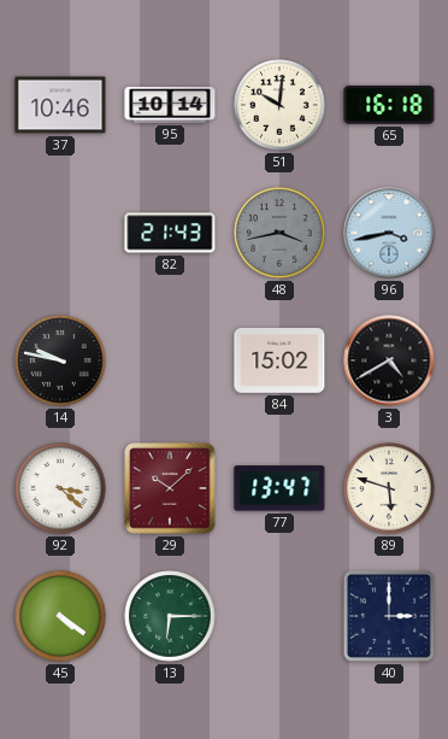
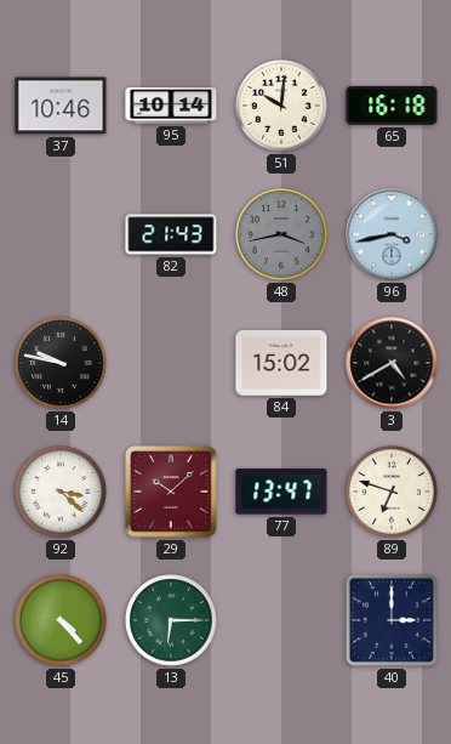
89: 5:48 -> 6:48
45: 4:21 -> 4:23
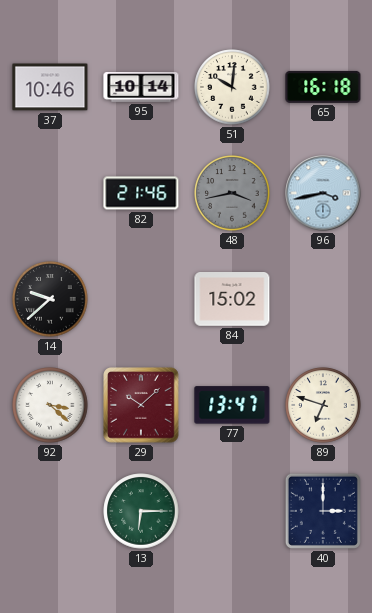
82: 21:43 -> 21:46
14: 9:47 -> 9:38
3: 4:40 -> none
45: 4:23 -> none
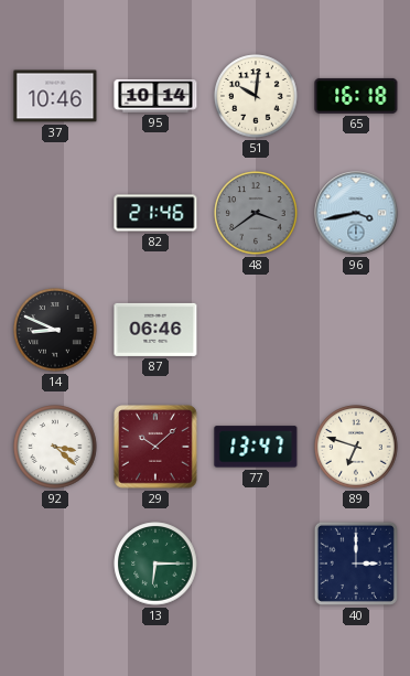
48: 3:43 -> 3:39
14: 9:38 -> 8:49
87: none -> 06:46
84: 15:02 -> none
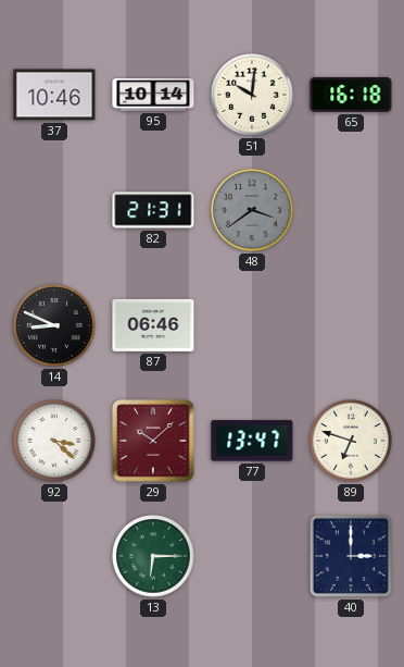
82: 21:46 -> 21:31
96: 3:43 -> none
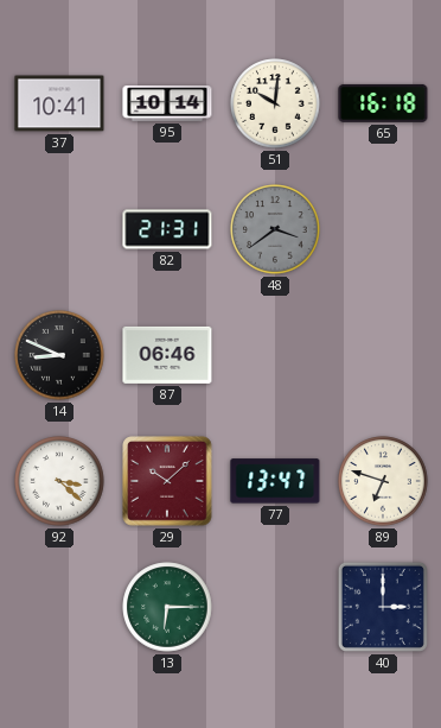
37: 10:46 -> 10:41
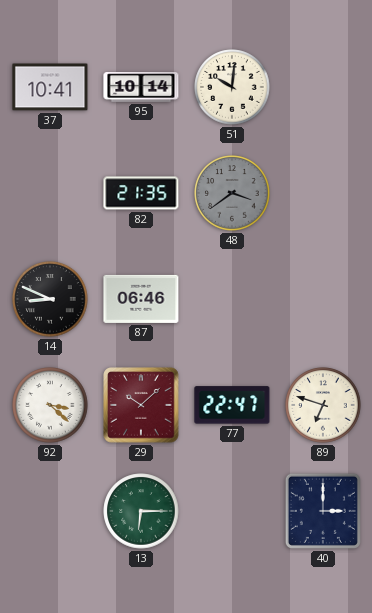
65: 16:18 -> none
82: 21:31 -> 21:35
77: 13:47 -> 22:47
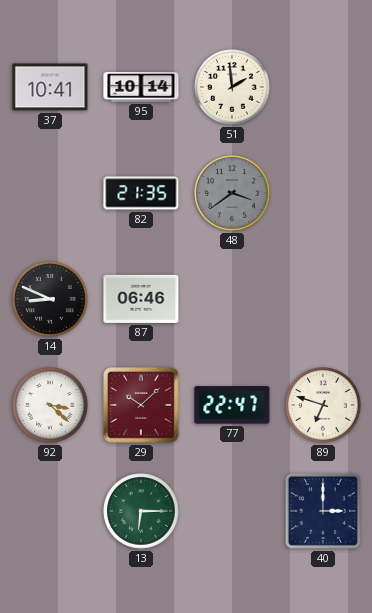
51: 10:01 -> 1:59
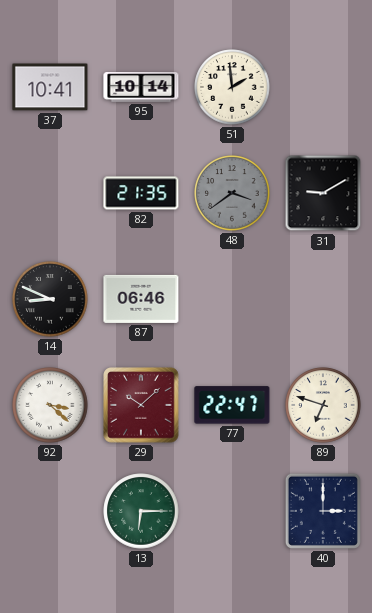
31: none -> 9:10
